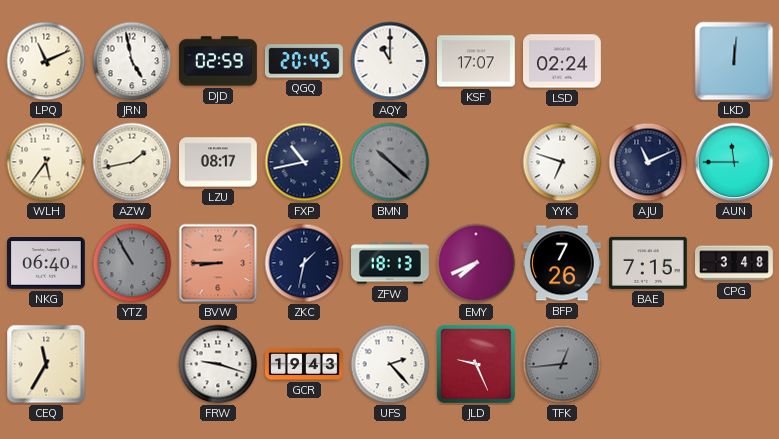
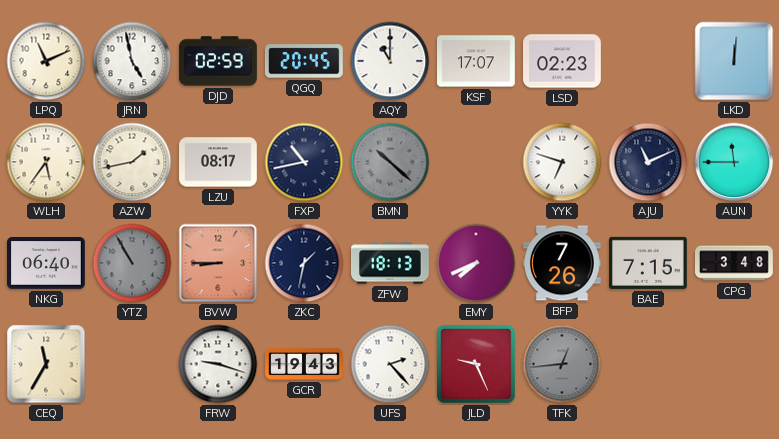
LSD: 02:24 -> 02:23
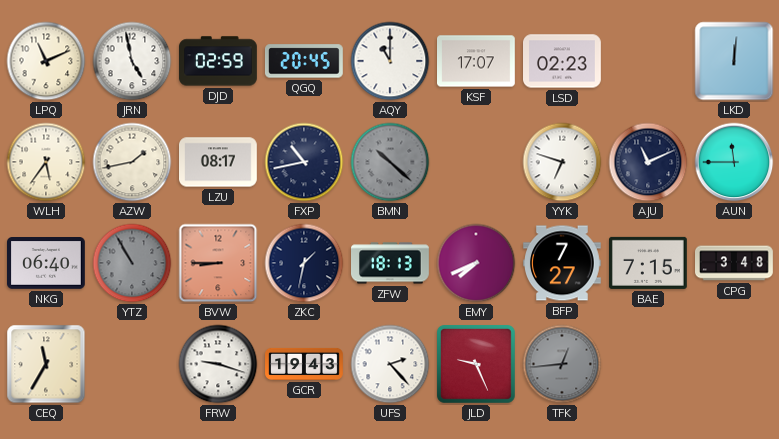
BFP: 7:26 -> 7:27
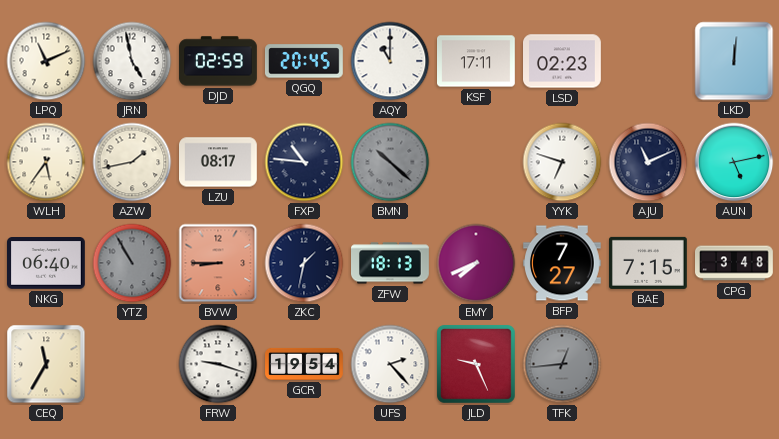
KSF: 17:07 -> 17:11
FXP: 10:43 -> 10:46
AUN: 11:45 -> 5:13
GCR: 19:43 -> 19:54
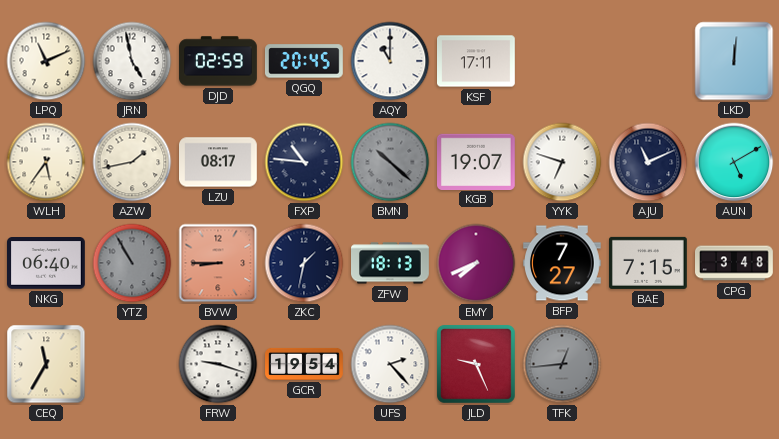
LSD: 02:23 -> none
KGB: none -> 19:07
AUN: 5:13 -> 5:10
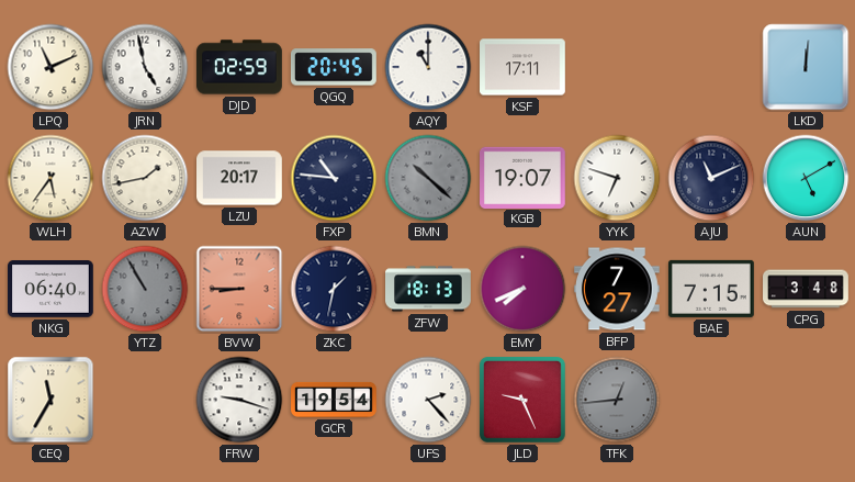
LZU: 08:17 -> 20:17
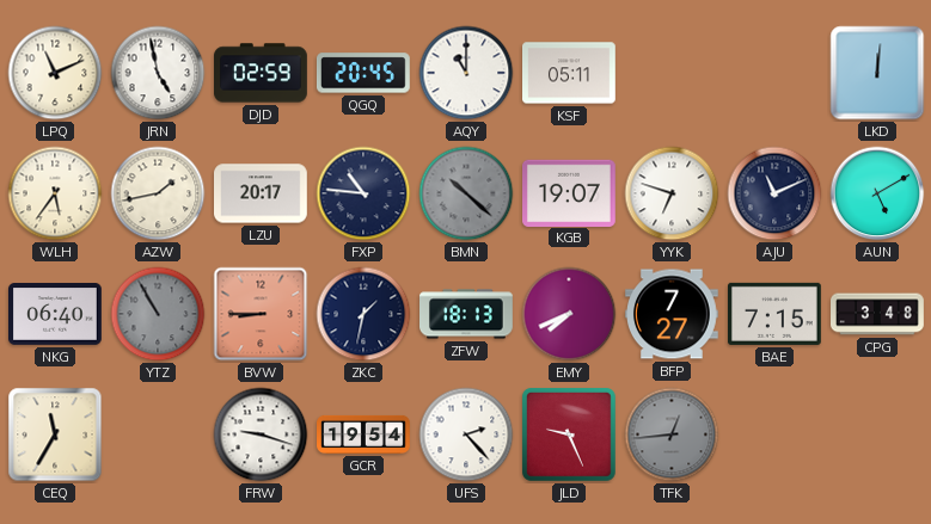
KSF: 17:11 -> 05:11
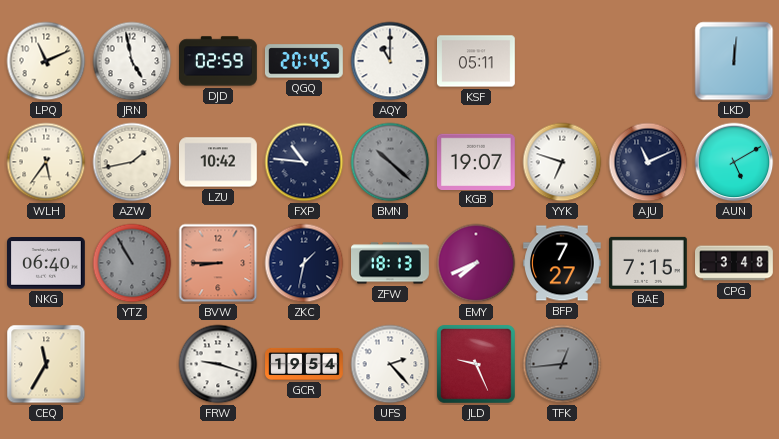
LZU: 20:17 -> 10:42
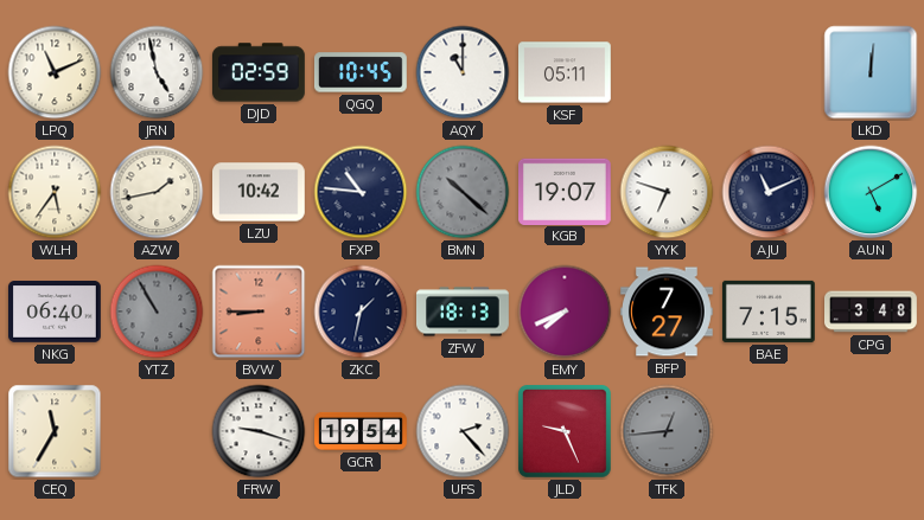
QGQ: 20:45 -> 10:45
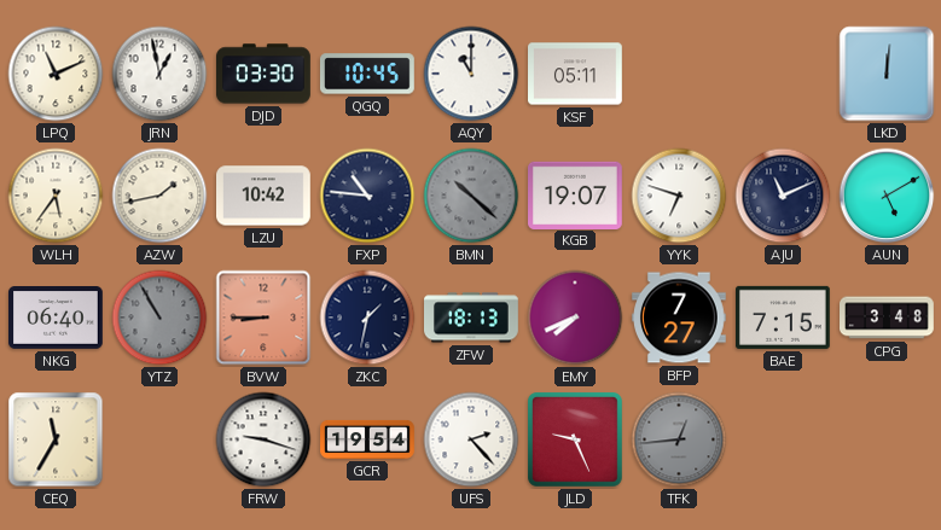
JRN: 4:58 -> 12:58
DJD: 02:59 -> 03:30
